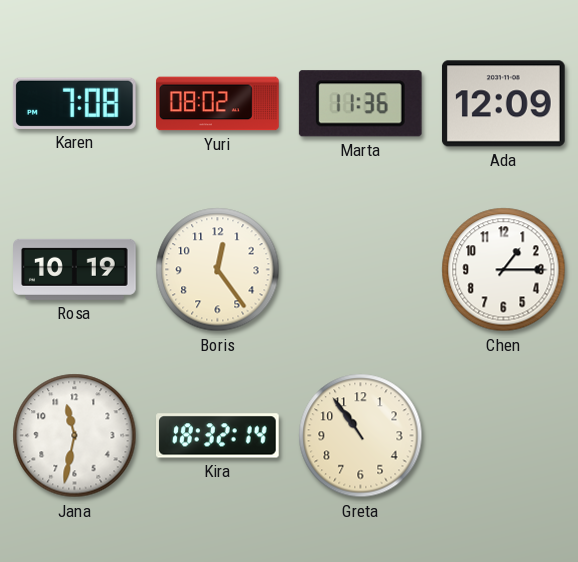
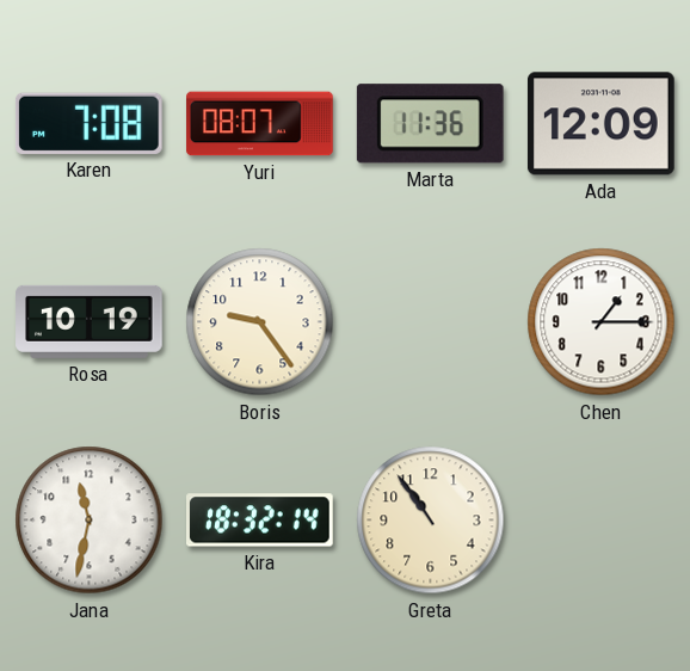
Yuri: 08:02 -> 08:07
Boris: 12:24 -> 9:24
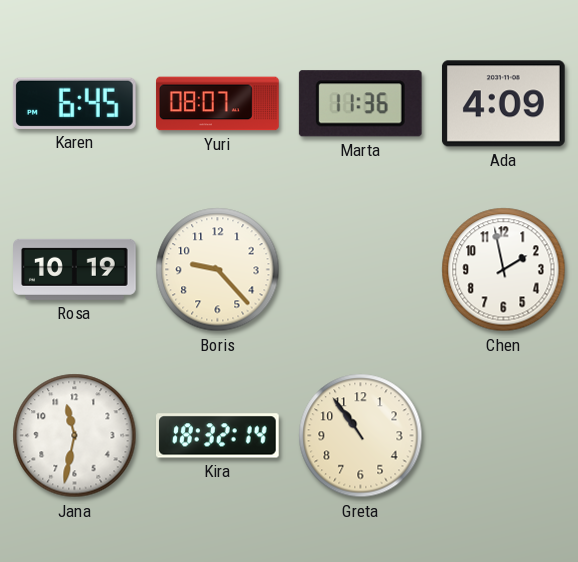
Karen: 7:08 -> 6:45
Ada: 12:09 -> 4:09
Boris: 9:24 -> 9:23
Chen: 1:15 -> 1:58
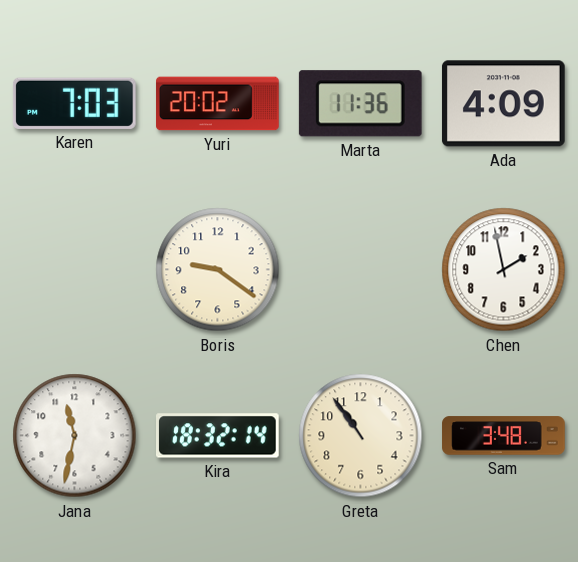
Karen: 6:45 -> 7:03
Yuri: 08:07 -> 20:02
Rosa: 10:19 -> none
Boris: 9:23 -> 9:21
Sam: none -> 3:48
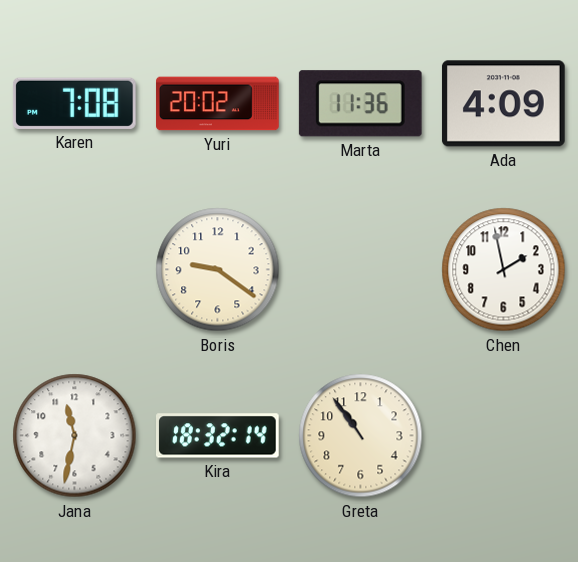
Karen: 7:03 -> 7:08
Sam: 3:48 -> none
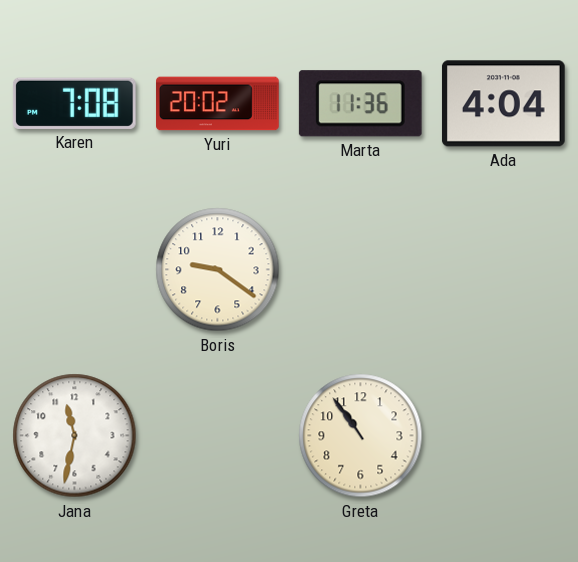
Ada: 4:09 -> 4:04
Chen: 1:58 -> none
Kira: 18:32 -> none
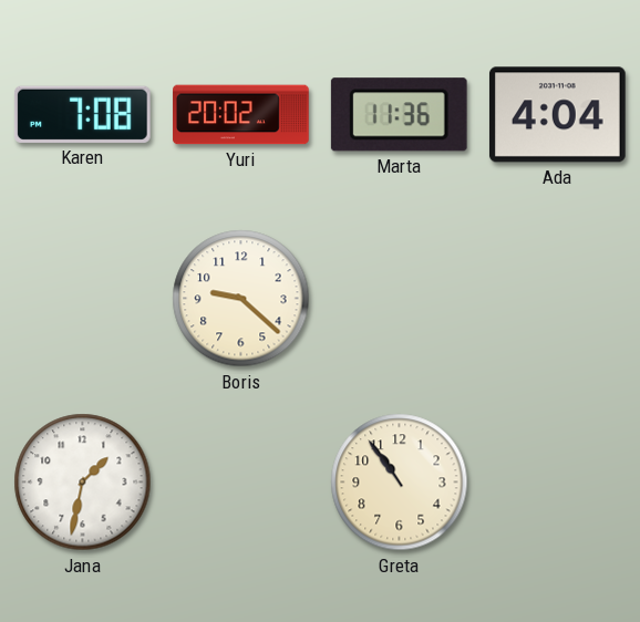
Boris: 9:21 -> 9:22
Jana: 11:32 -> 1:32
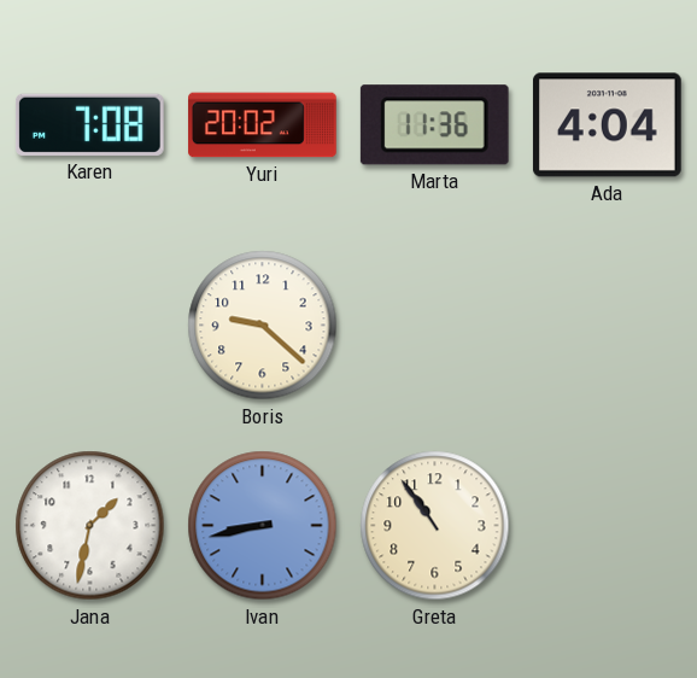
Ivan: none -> 8:43
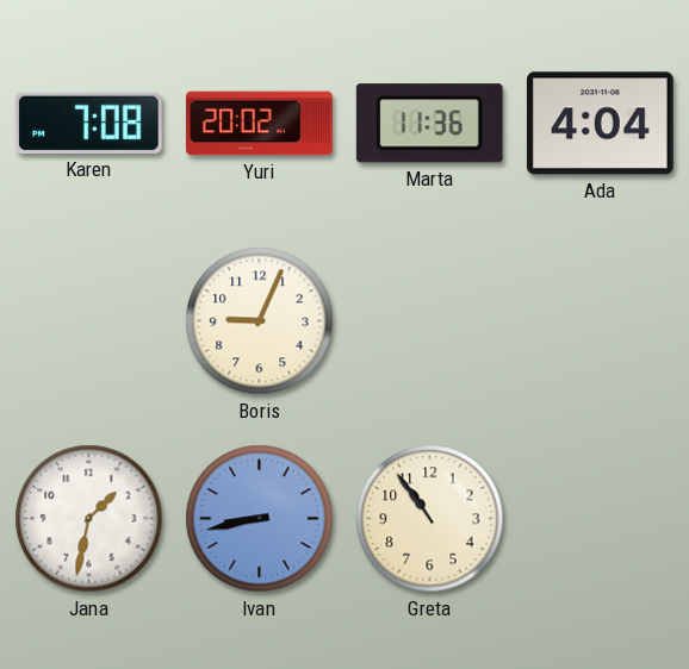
Boris: 9:22 -> 9:04
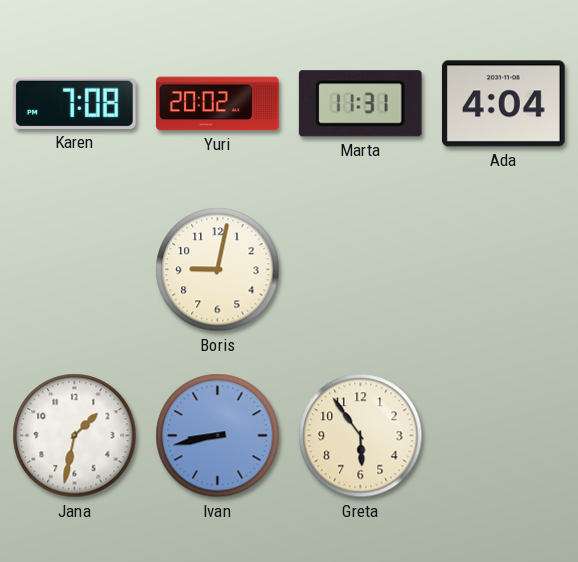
Marta: 11:36 -> 11:31
Boris: 9:04 -> 9:02
Greta: 10:54 -> 5:54
